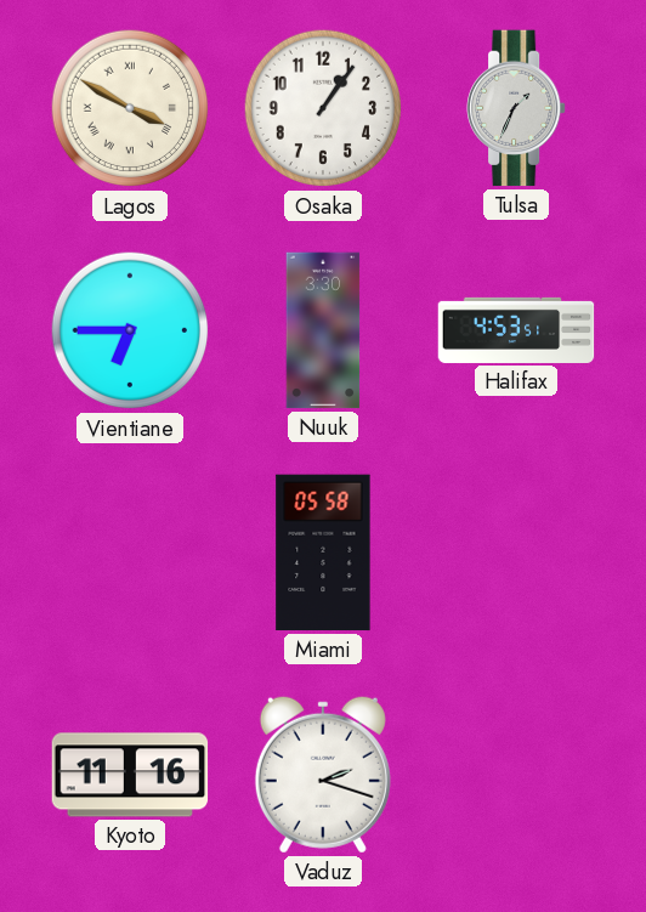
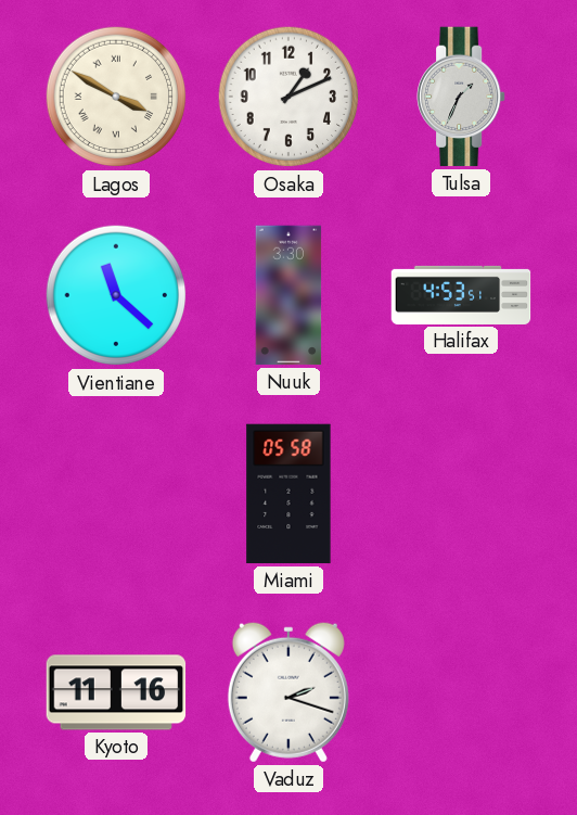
Osaka: 1:06 -> 1:11
Vientiane: 6:45 -> 11:22
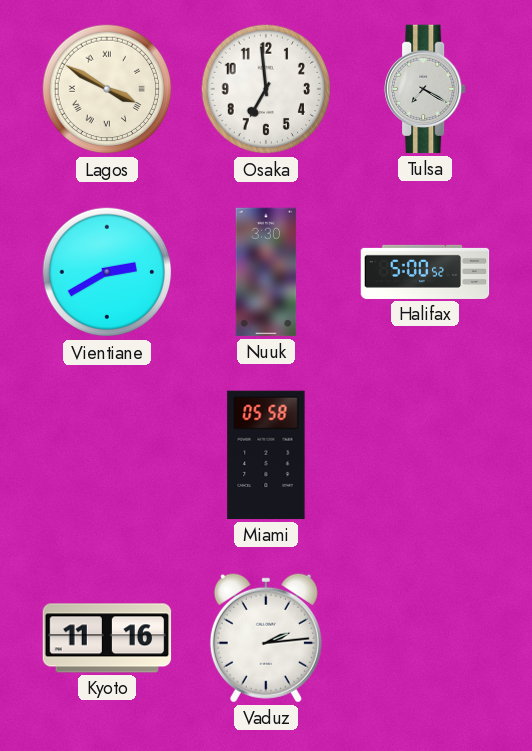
Osaka: 1:11 -> 6:59
Tulsa: 1:34 -> 7:20
Vientiane: 11:22 -> 2:40
Halifax: 4:53 -> 5:00
Vaduz: 2:18 -> 2:14
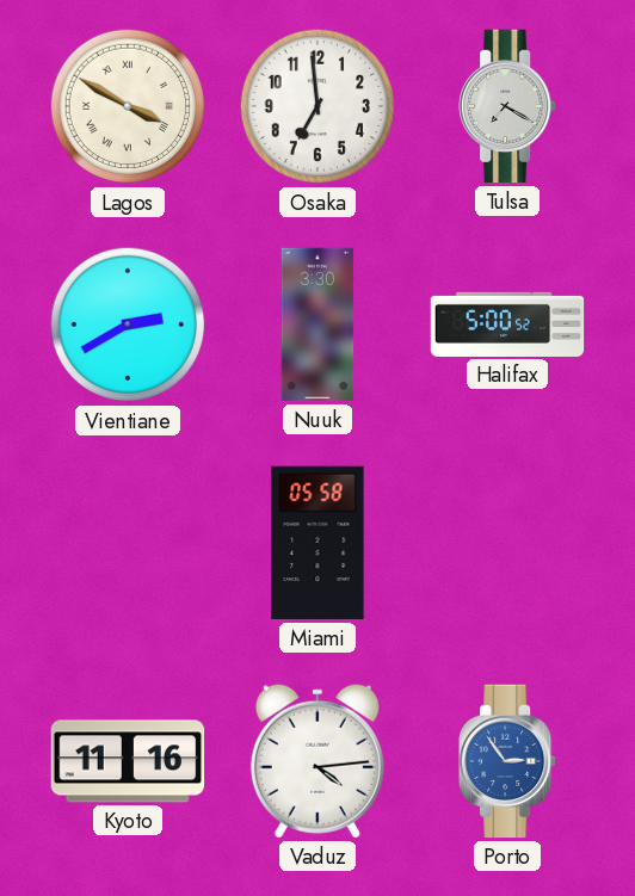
Vaduz: 2:14 -> 4:14
Porto: none -> 2:54
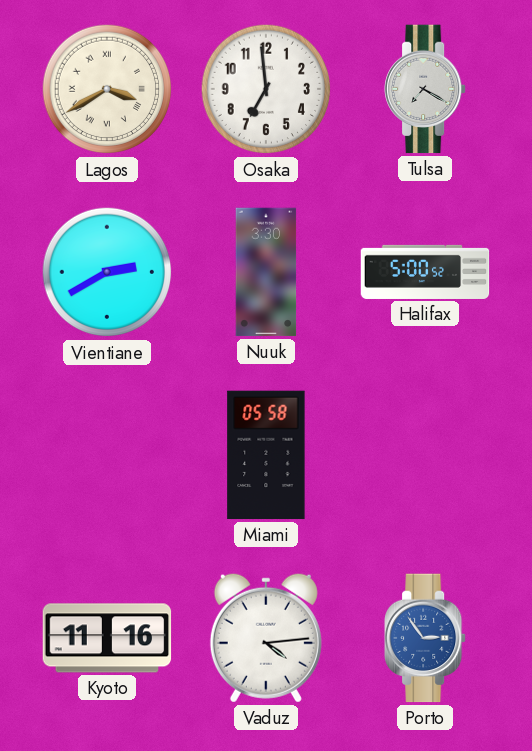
Lagos: 3:50 -> 3:40
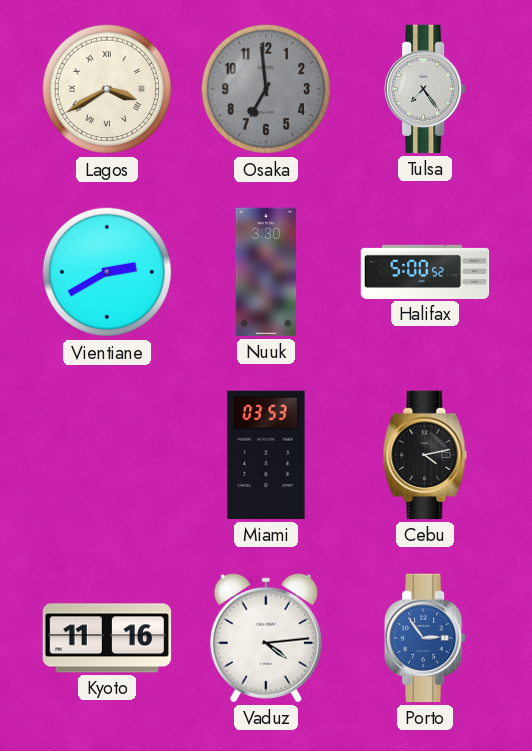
Osaka dial: white -> grey
Tulsa: 7:20 -> 7:24
Miami: 05:58 -> 03:53
Cebu: none -> 4:13
